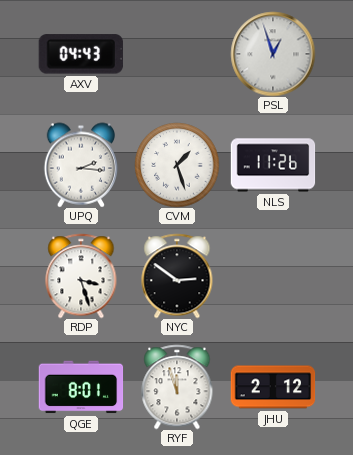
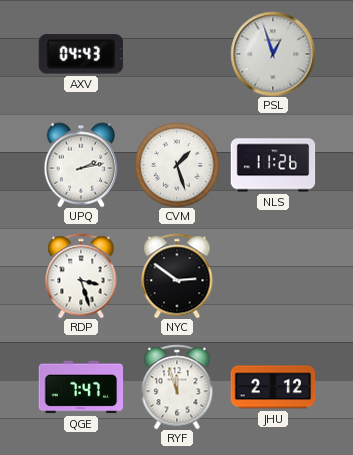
UPQ: 2:16 -> 2:13
QGE: 8:01 -> 7:47
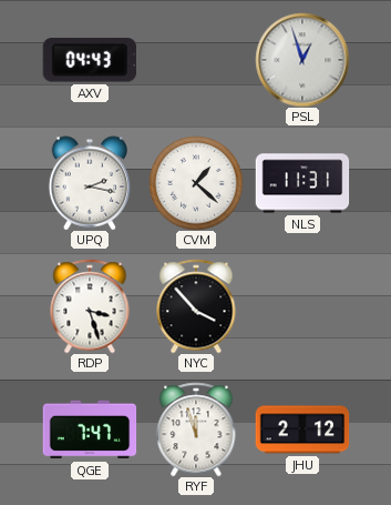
UPQ: 2:13 -> 2:17
CVM: 1:27 -> 1:22
NLS: 11:26 -> 11:31
NYC: 2:51 -> 3:53
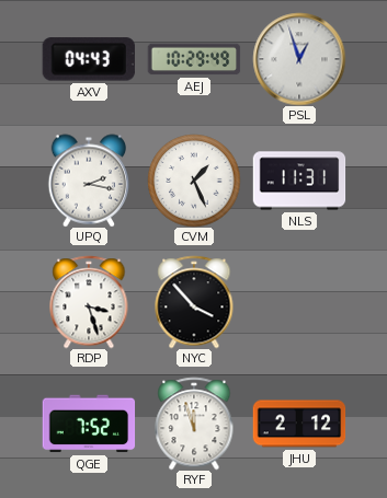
AEJ: none -> 10:29
CVM: 1:22 -> 1:26
QGE: 7:47 -> 7:52
